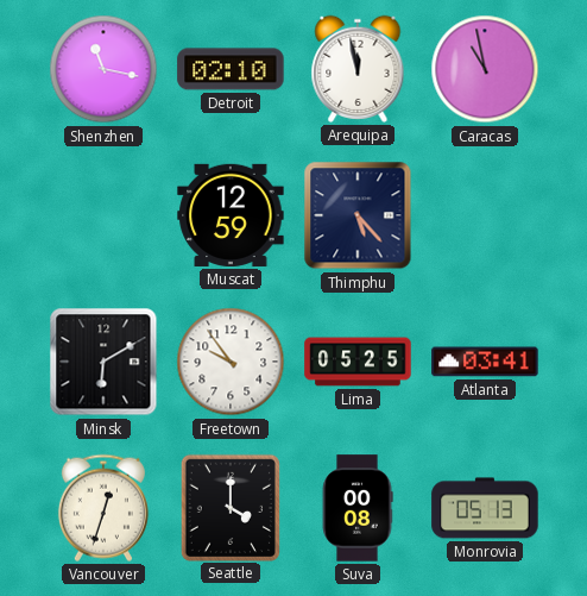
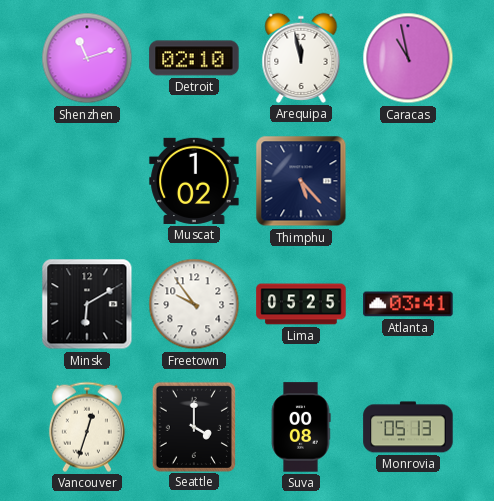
Shenzhen: 11:17 -> 11:12
Muscat: 12:59 -> 1:02
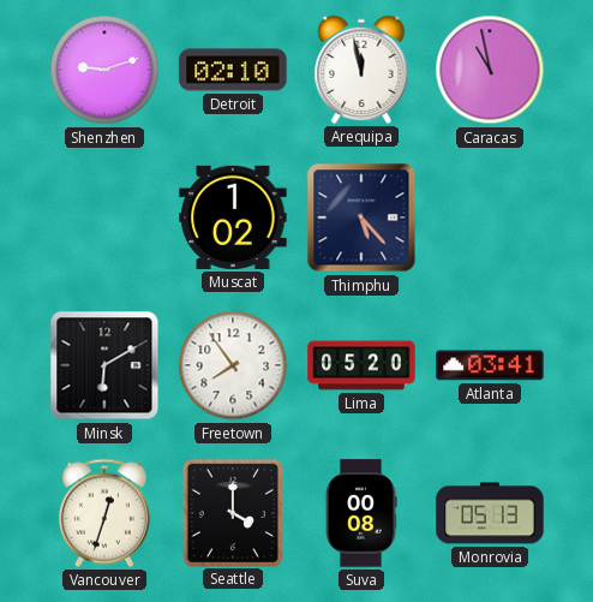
Shenzhen: 11:12 -> 9:12
Freetown: 9:54 -> 7:54
Lima: 05:25 -> 05:20
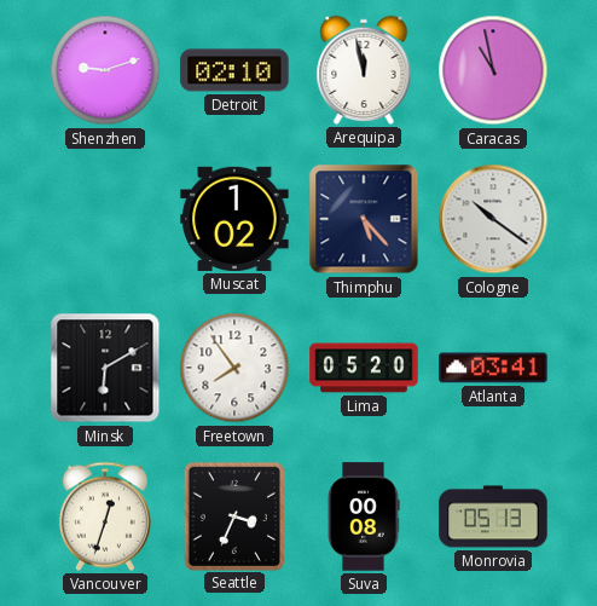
Cologne: none -> 10:21
Seattle: 4:00 -> 3:34
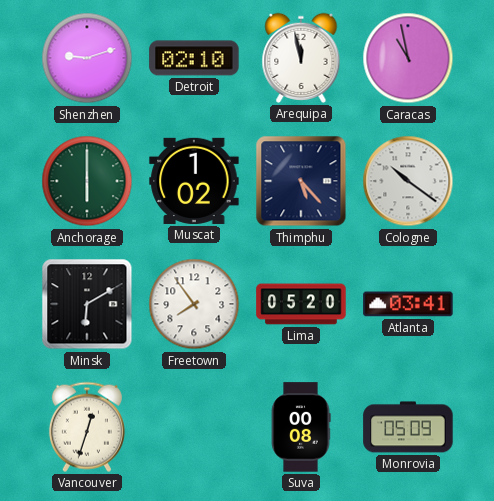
Anchorage: none -> 6:00
Seattle: 3:34 -> none
Monrovia: 05:13 -> 05:09
